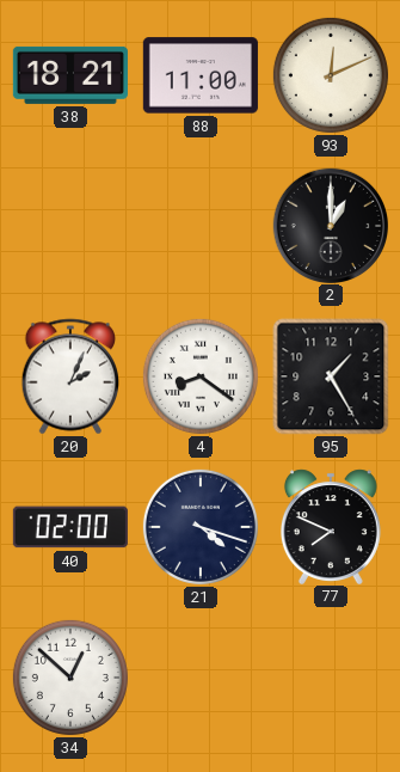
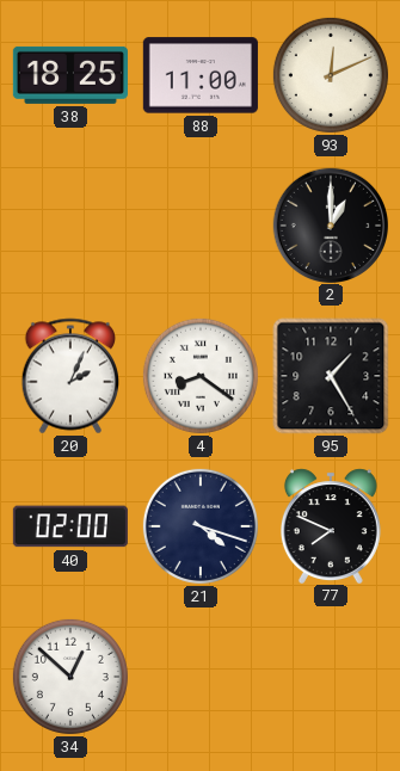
38: 18:21 -> 18:25
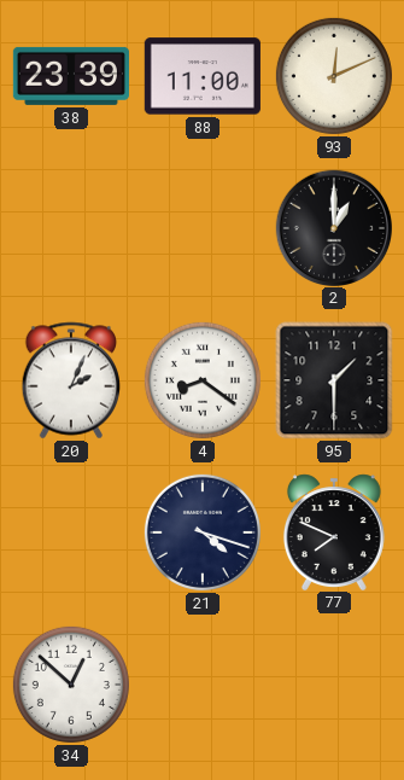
38: 18:25 -> 23:39
95: 1:25 -> 1:30
40: 02:00 -> none
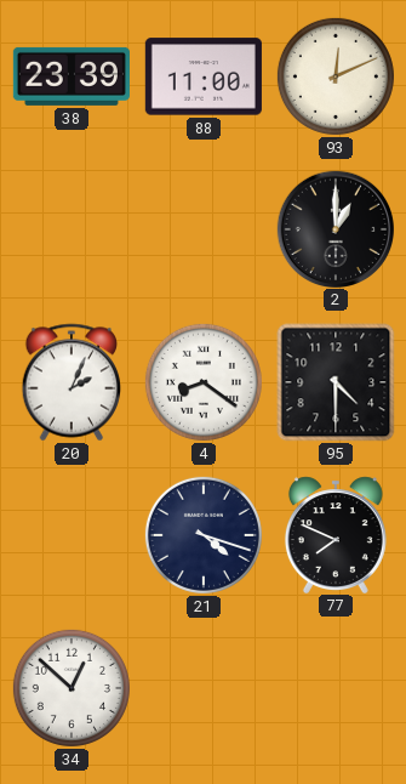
95: 1:30 -> 4:30
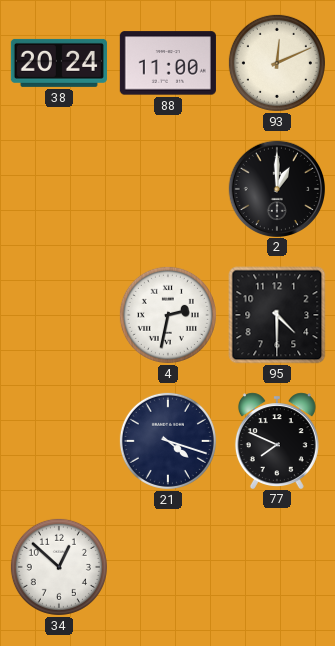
38: 23:39 -> 20:24
20: 2:04 -> none
4: 8:21 -> 2:32
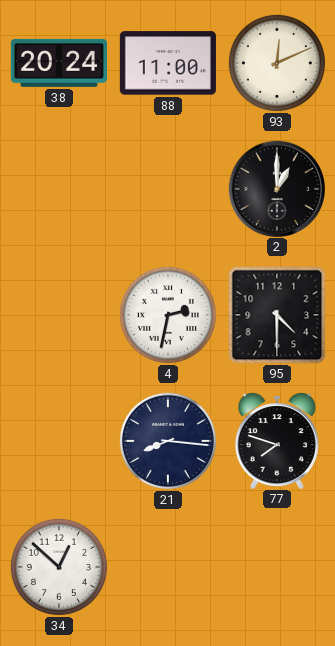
21: 4:18 -> 8:16
77: 7:49 -> 7:48
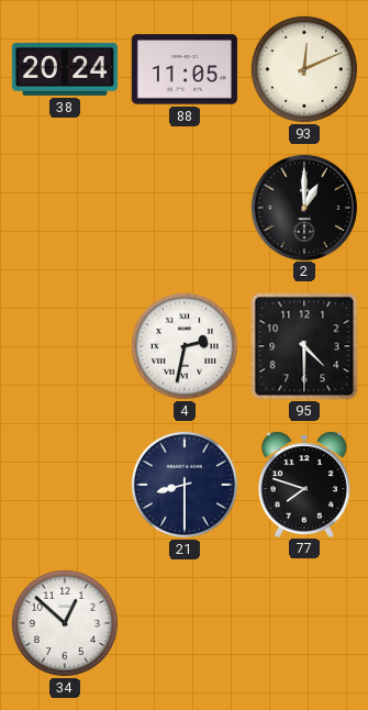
88: 11:00 -> 11:05
21: 8:16 -> 8:30
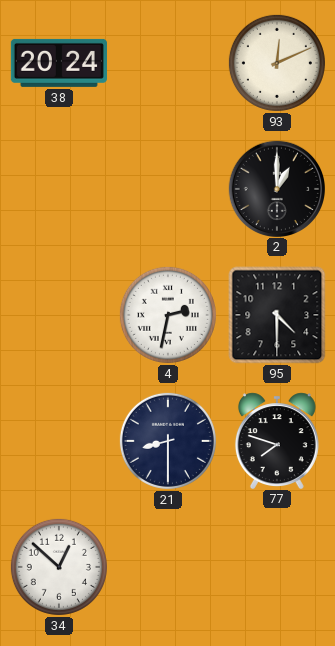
88: 11:05 -> none
